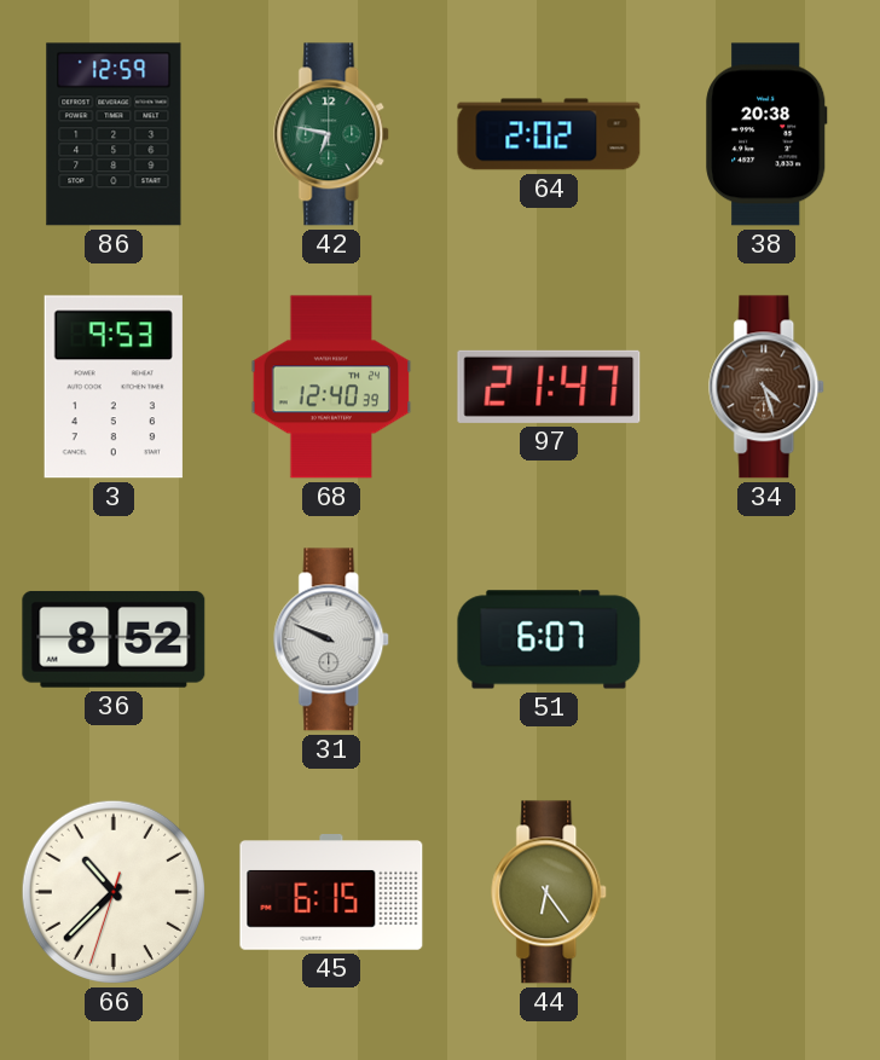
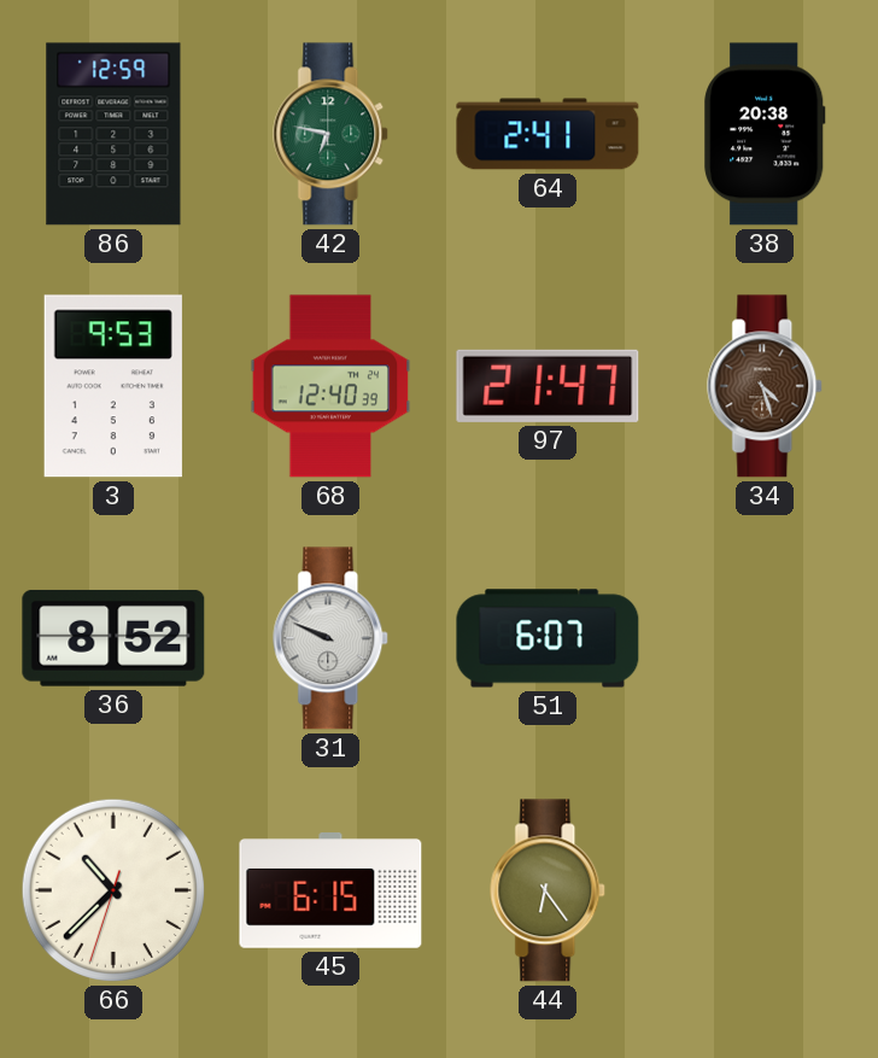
64: 2:02 -> 2:41
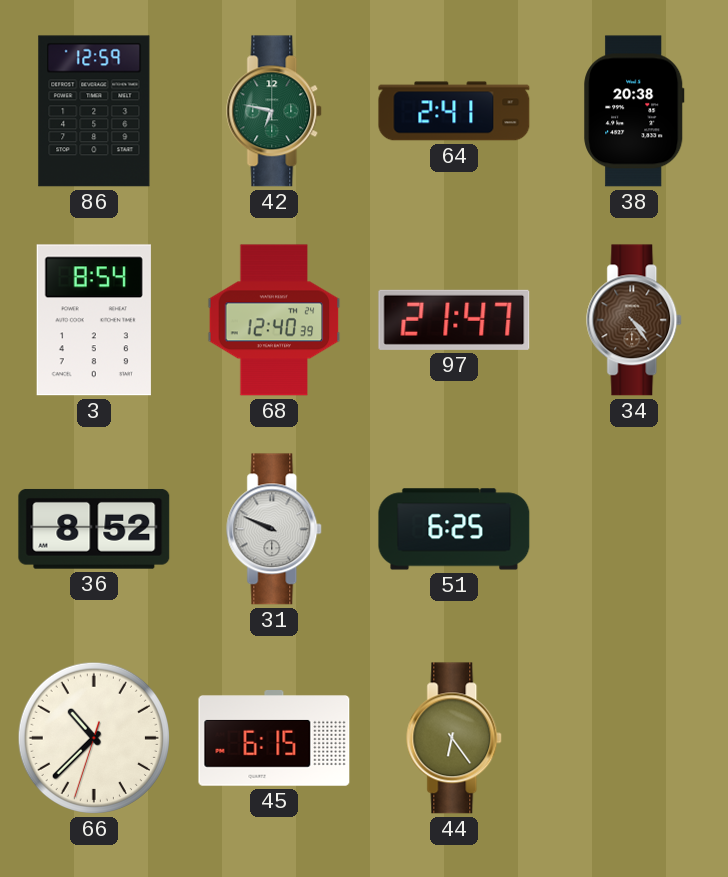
3: 9:53 -> 8:54
34: 4:27 -> 4:24
51: 6:07 -> 6:25
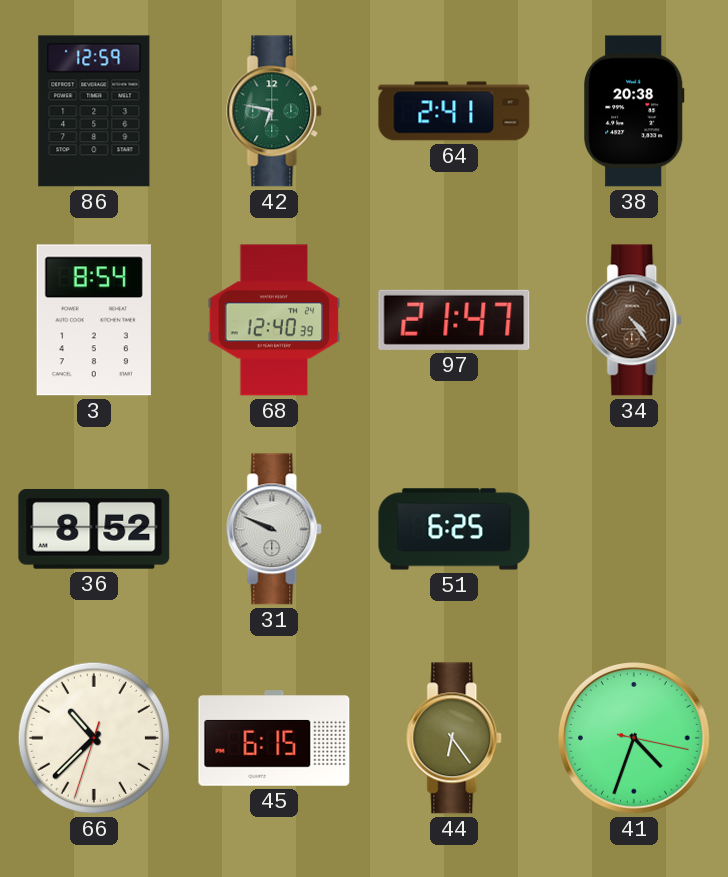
41: none -> 4:33
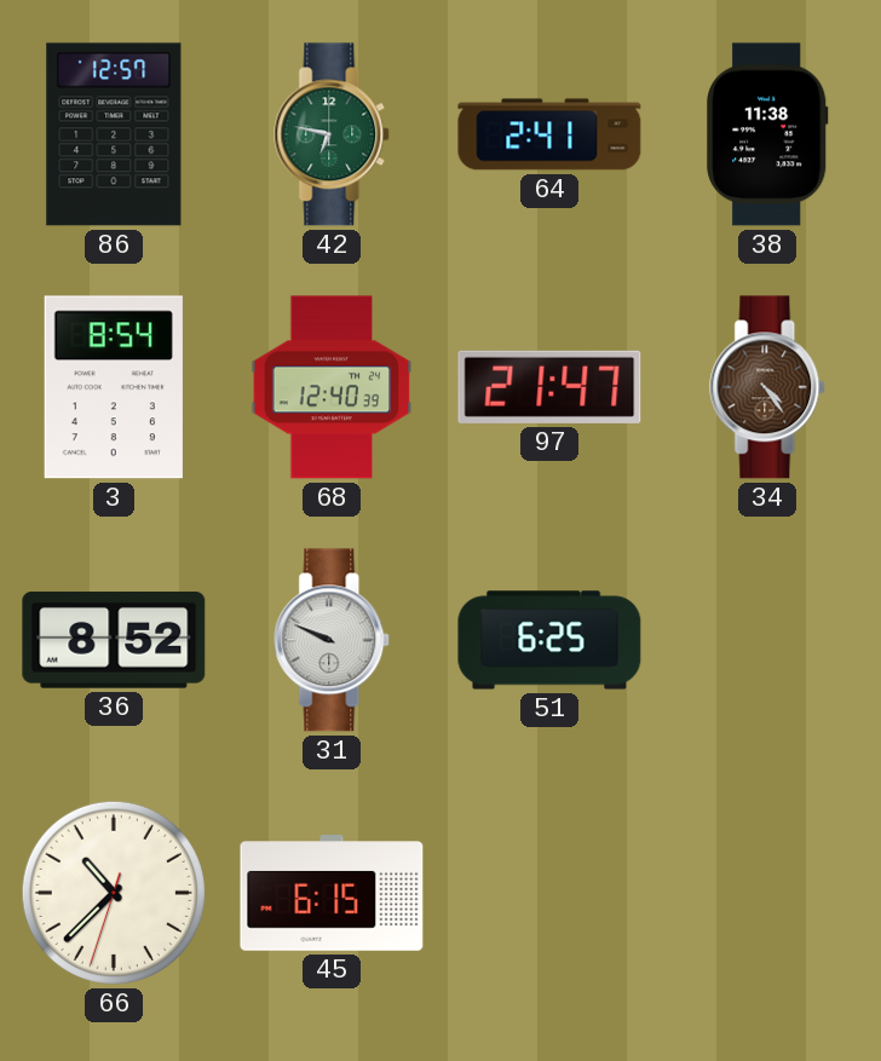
86: 12:59 -> 12:57
38: 20:38 -> 11:38
44: 6:24 -> none
41: 4:33 -> none
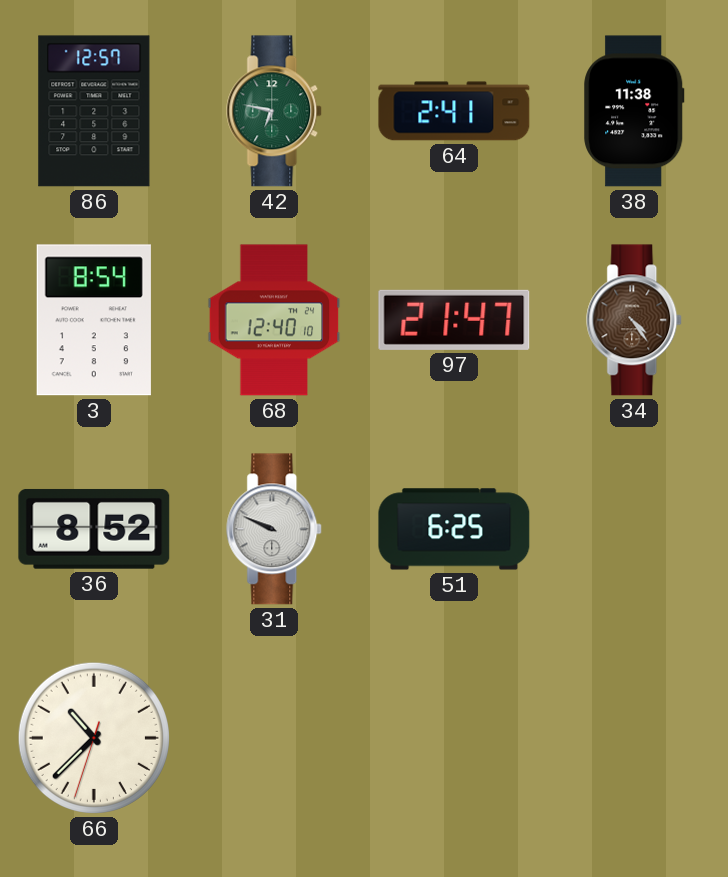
68: 12:40:39 -> 12:40:10
45: 6:15 -> none
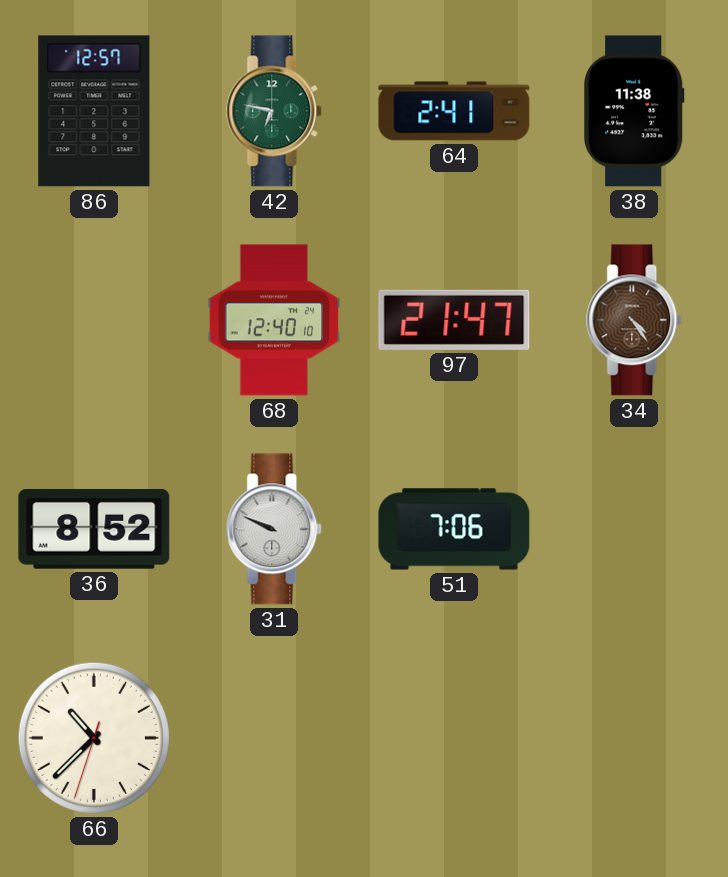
3: 8:54 -> none
51: 6:25 -> 7:06
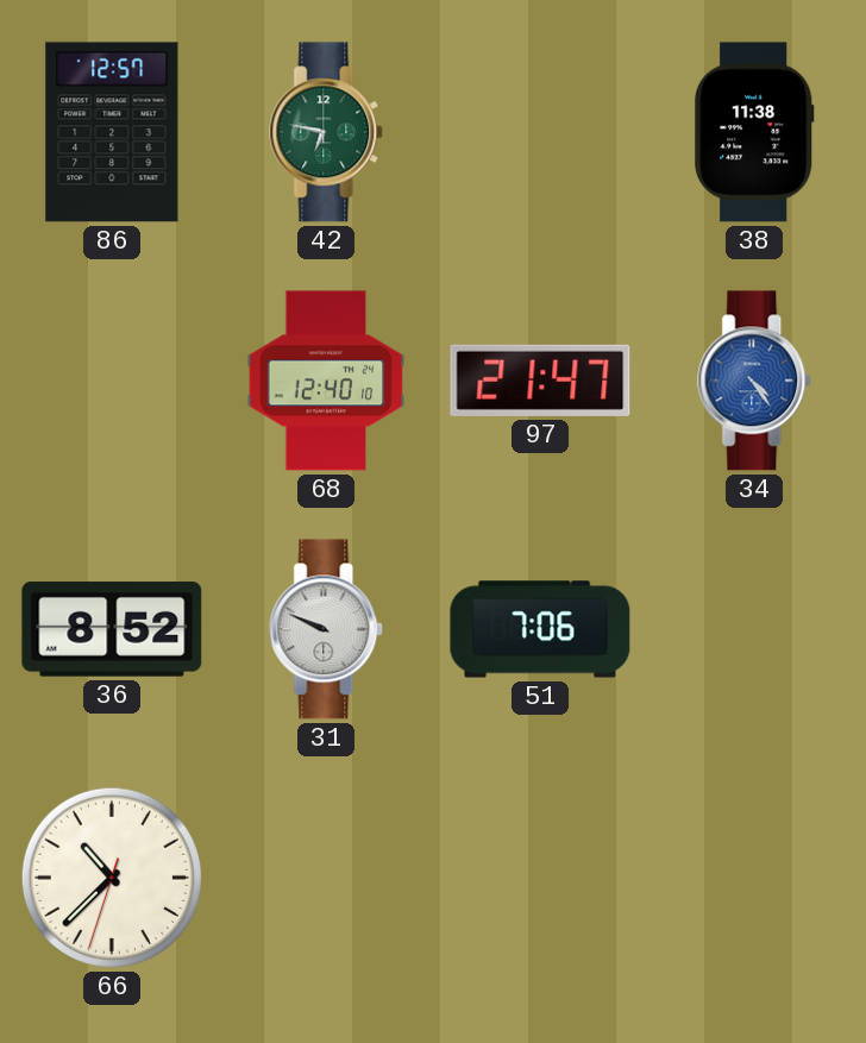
64: 2:41 -> none
34 dial: brown -> blue
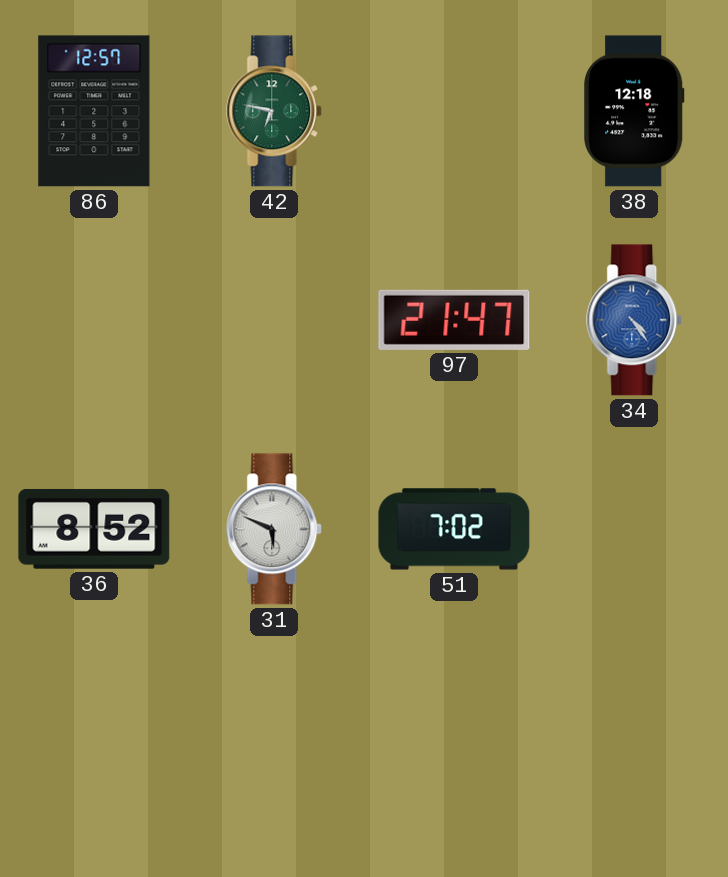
38: 11:38 -> 12:18
68: 12:40 -> none
31: 9:49 -> 5:49
51: 7:06 -> 7:02
66: 10:37 -> none
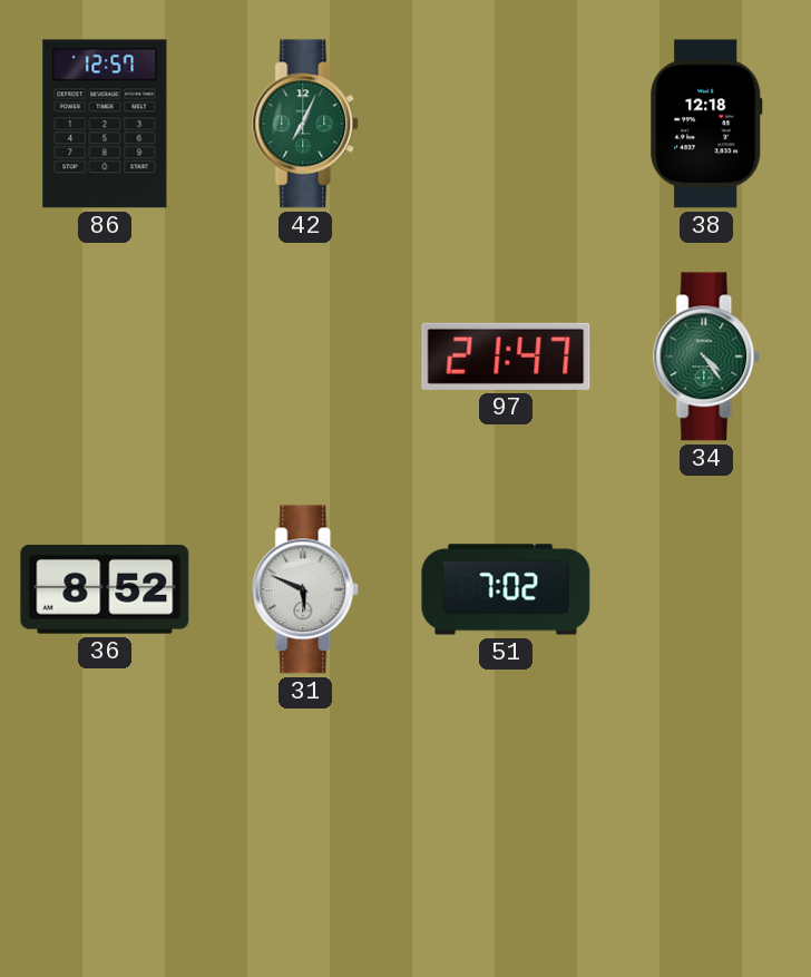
42: 6:47 -> 7:04
34 dial: blue -> green
